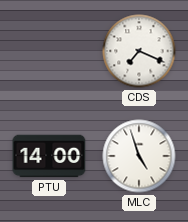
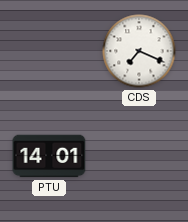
PTU: 14:00 -> 14:01
MLC: 4:57 -> none
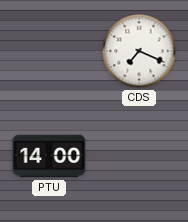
PTU: 14:01 -> 14:00
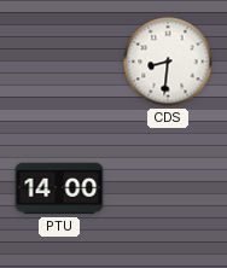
CDS: 7:19 -> 8:31
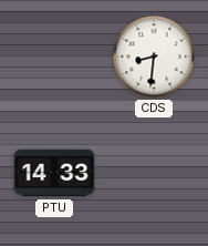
PTU: 14:00 -> 14:33
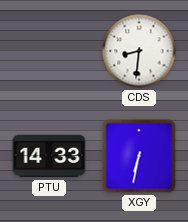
XGY: none -> 6:32
